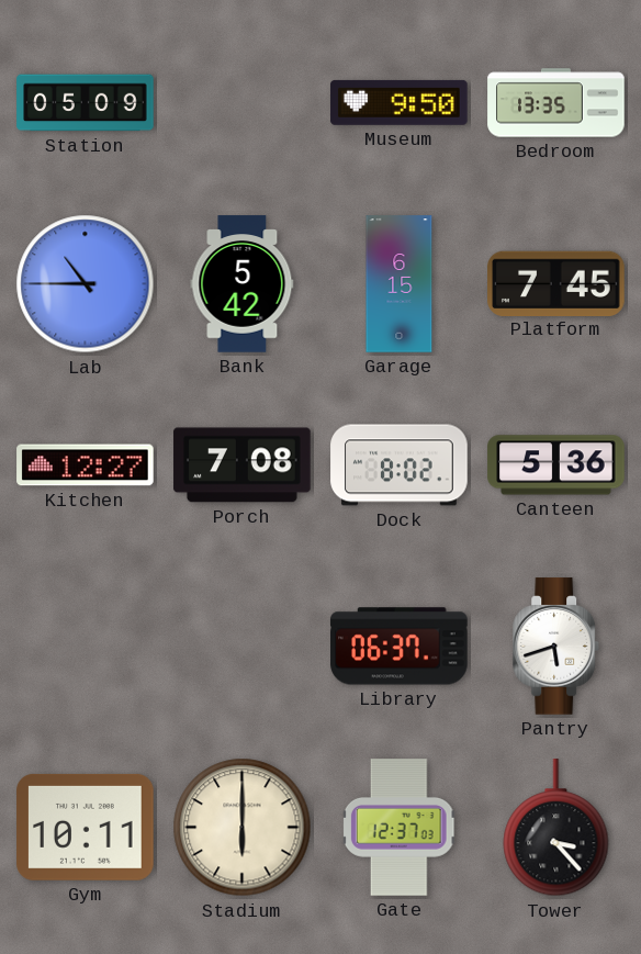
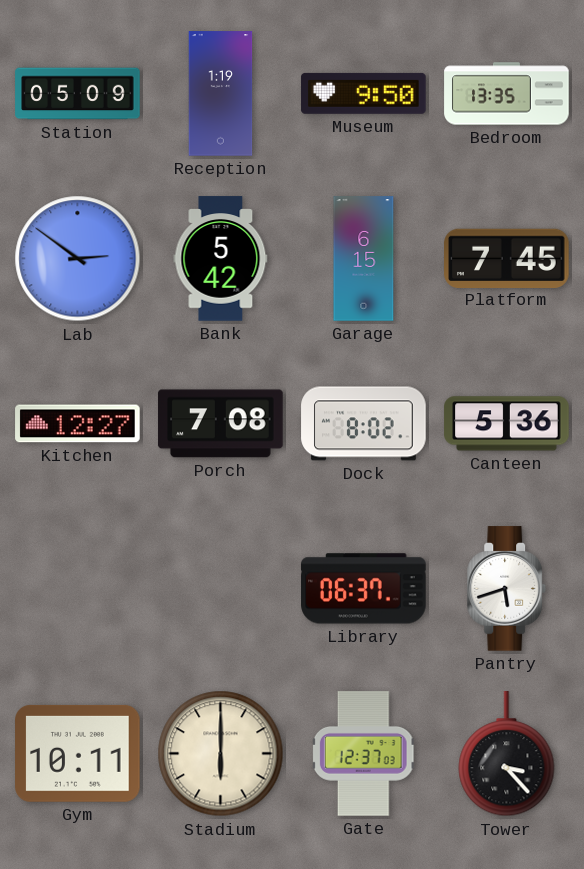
Reception: none -> 1:19
Lab: 10:45 -> 2:51
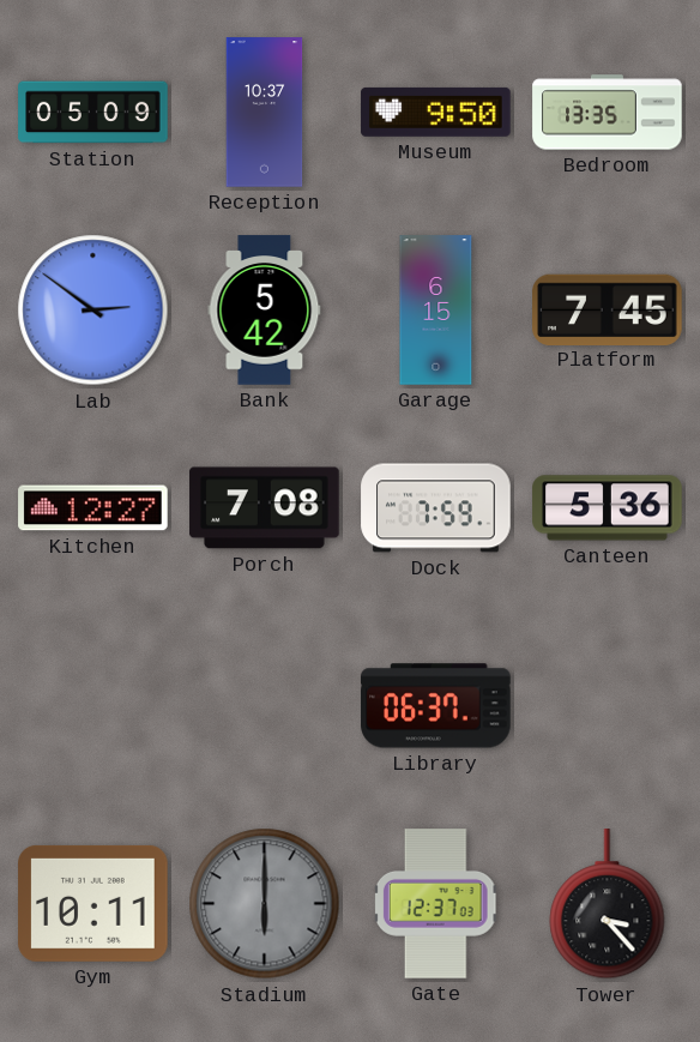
Reception: 1:19 -> 10:37
Dock: 8:02 -> 7:59
Pantry: 5:42 -> none
Stadium dial: cream -> grey
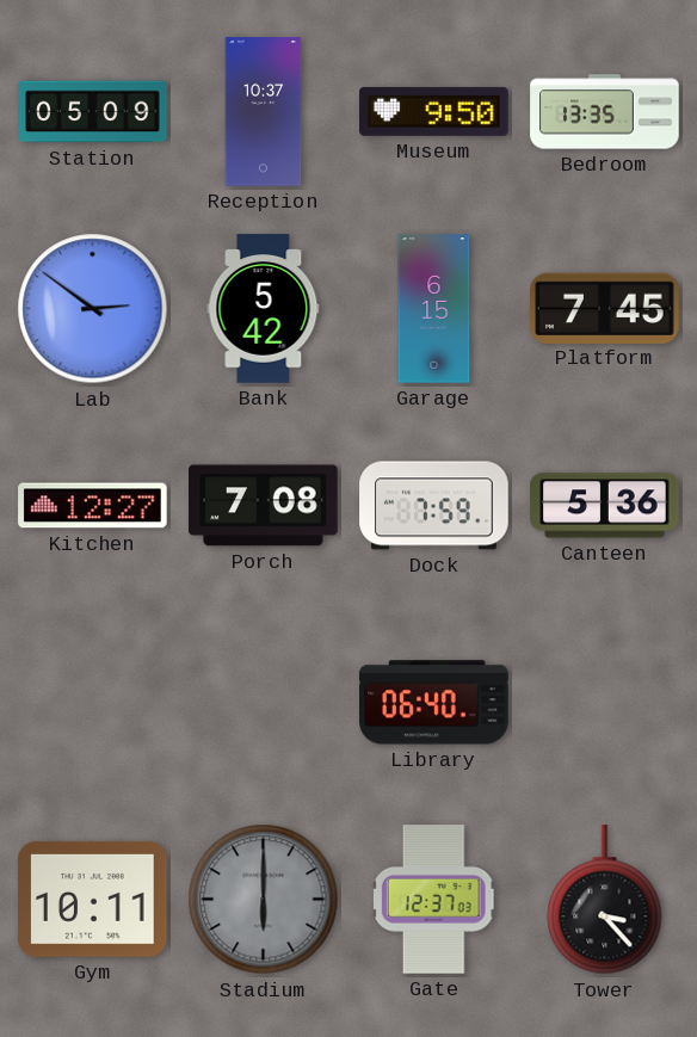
Library: 06:37 -> 06:40
